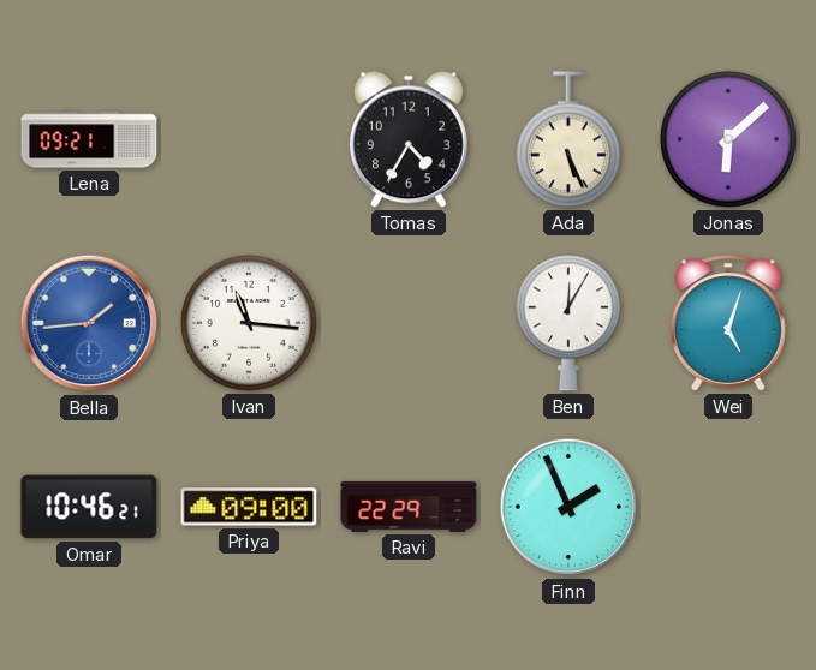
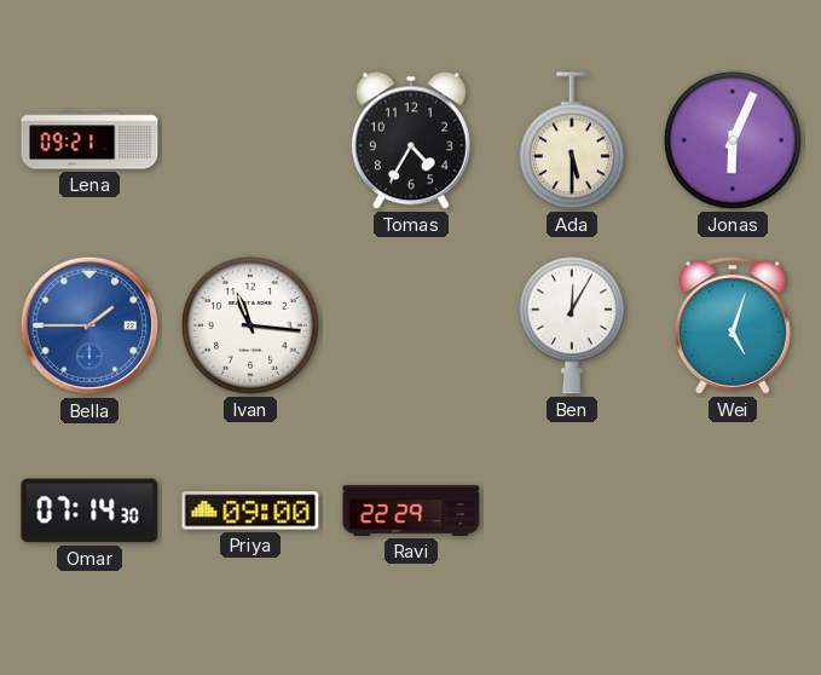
Ada: 5:26 -> 5:30
Jonas: 6:08 -> 6:04
Bella: 1:44 -> 1:45
Omar: 10:46 -> 07:14
Finn: 1:56 -> none
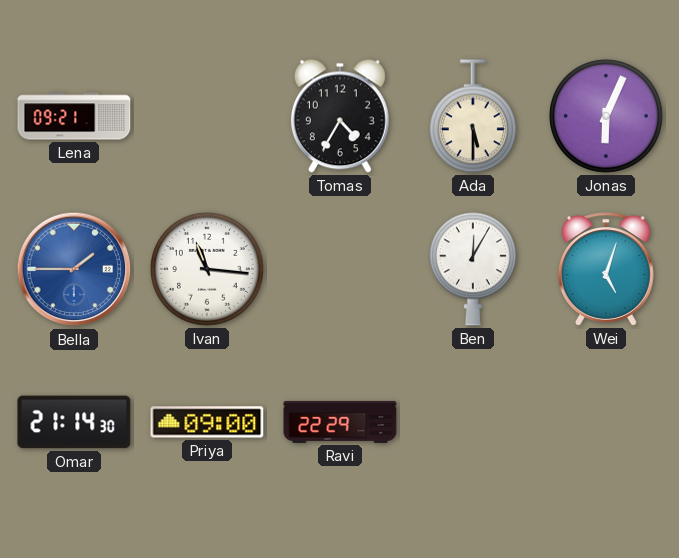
Omar: 07:14 -> 21:14
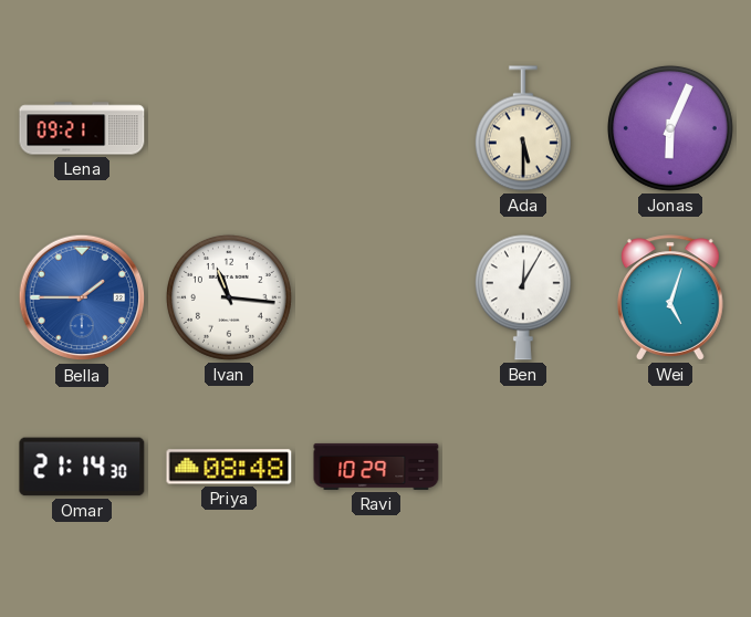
Tomas: 4:35 -> none
Priya: 09:00 -> 08:48
Ravi: 22:29 -> 10:29
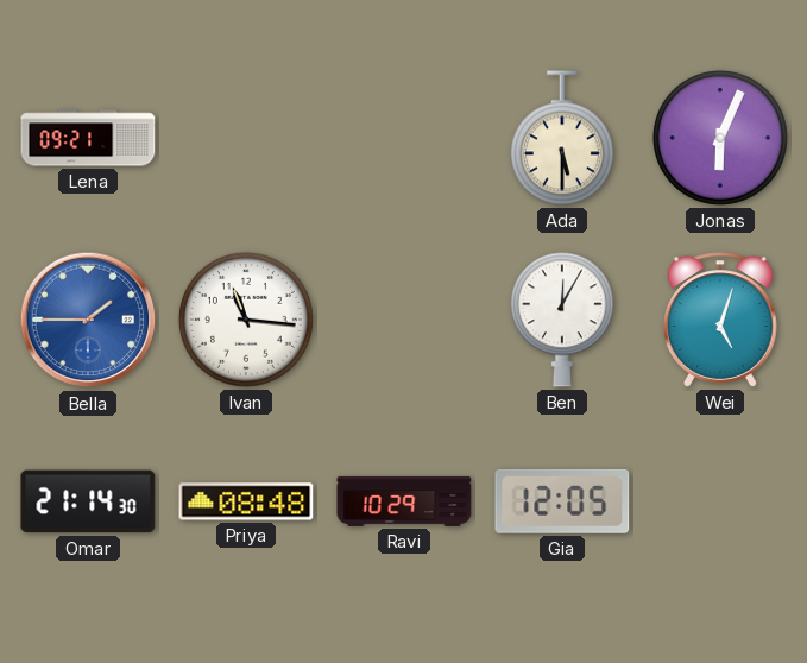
Gia: none -> 12:05
